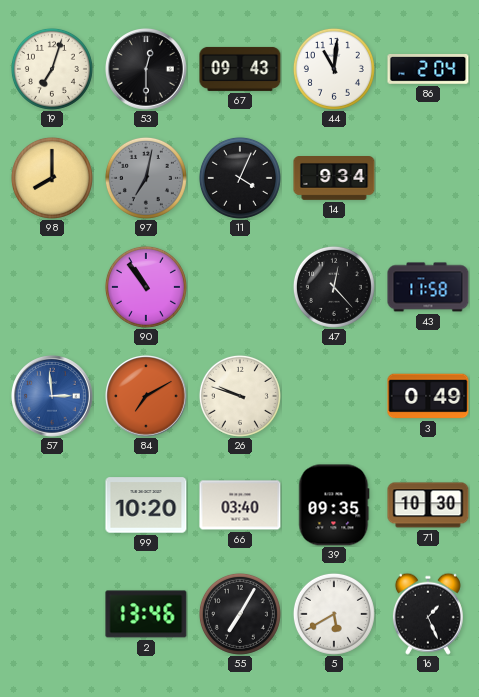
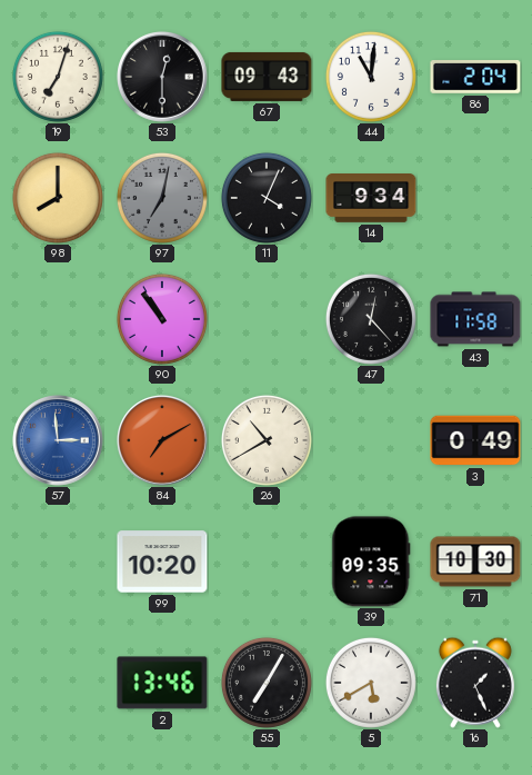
26: 9:48 -> 10:40
66: 03:40 -> none
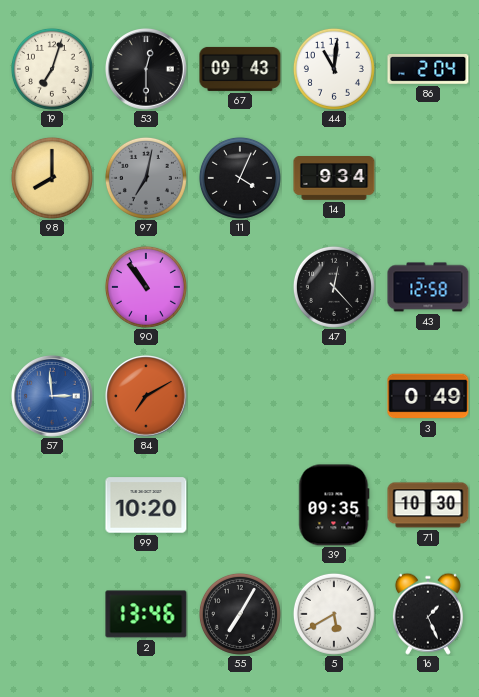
43: 11:58 -> 12:58
26: 10:40 -> none
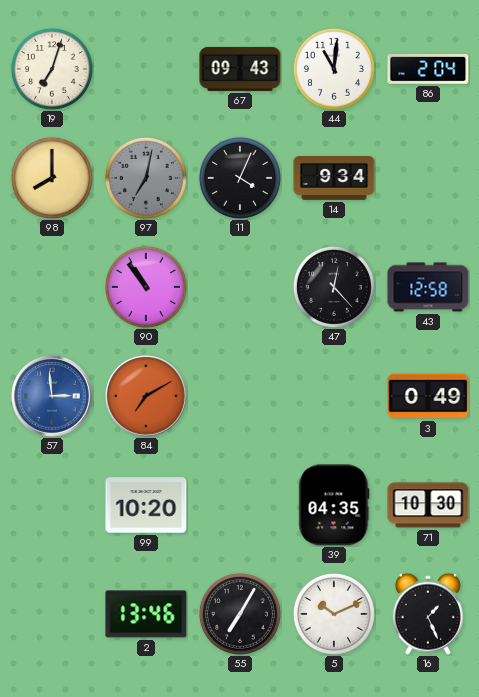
53: 12:30 -> none
39: 09:35 -> 04:35
5: 5:40 -> 10:11
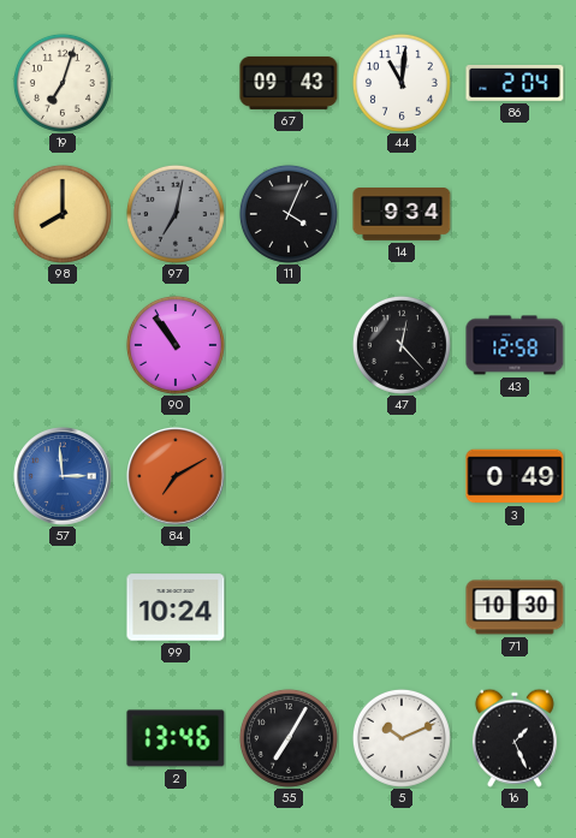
99: 10:20 -> 10:24
39: 04:35 -> none
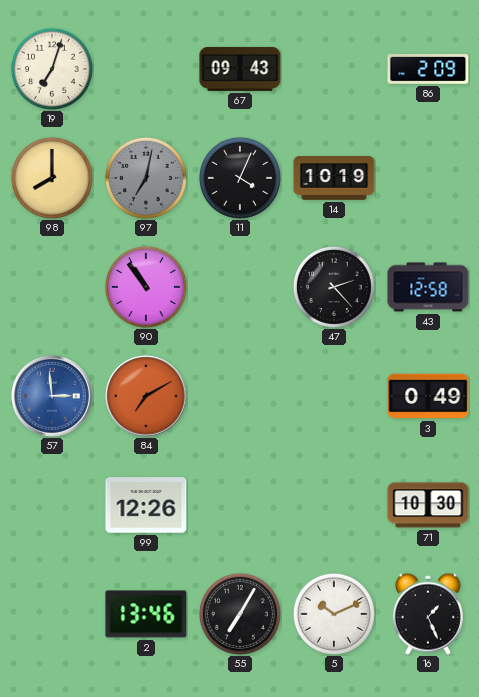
44: 11:01 -> none
86: 2:04 -> 2:09
14: 9:34 -> 10:19
47: 12:23 -> 2:23
99: 10:24 -> 12:26
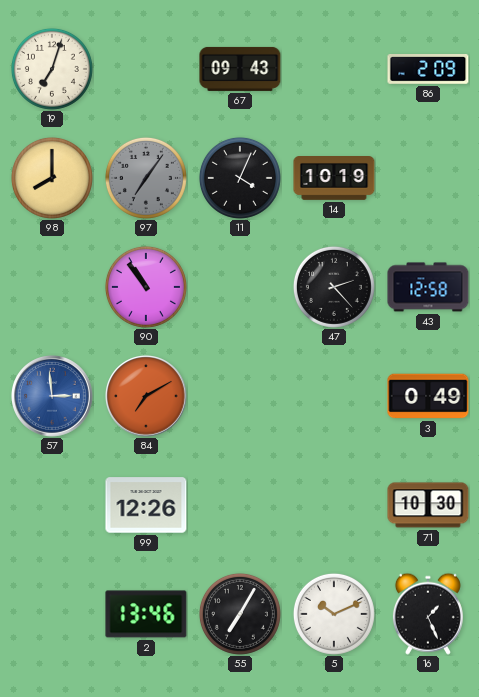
97: 7:02 -> 7:06
